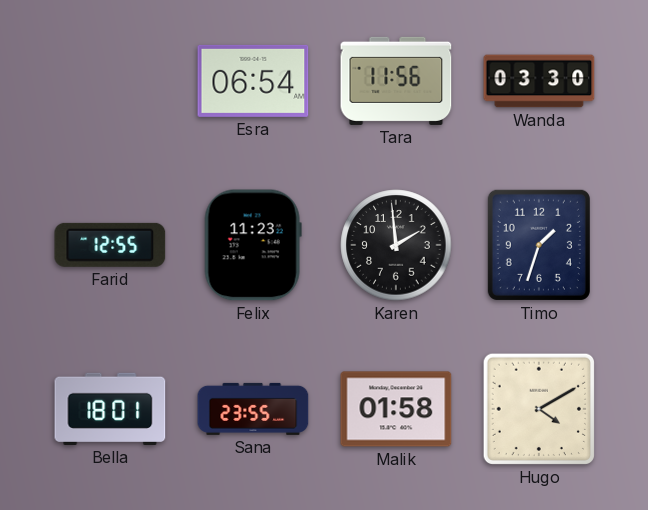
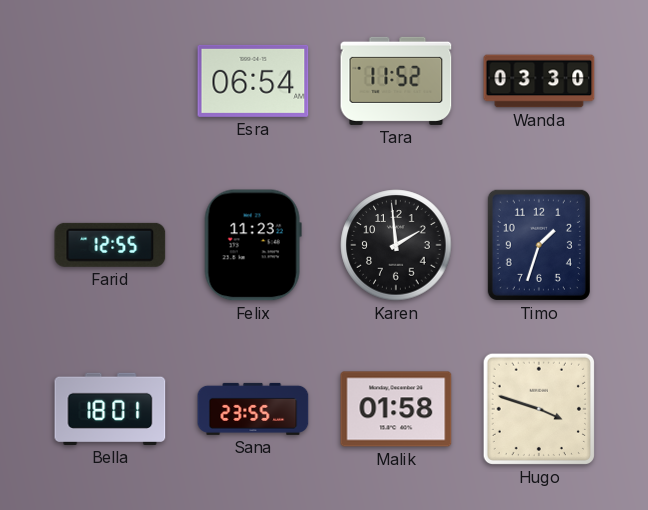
Tara: 11:56 -> 11:52
Hugo: 4:10 -> 3:48
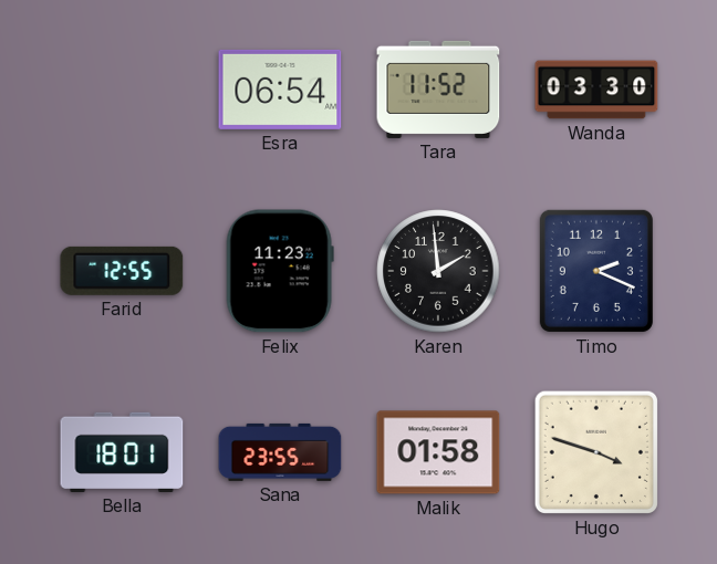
Timo: 1:33 -> 2:19
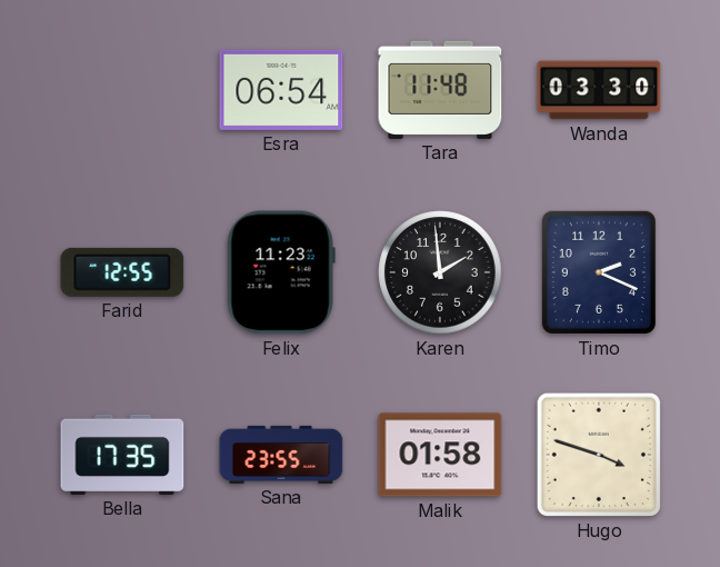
Tara: 11:52 -> 11:48
Bella: 18:01 -> 17:35
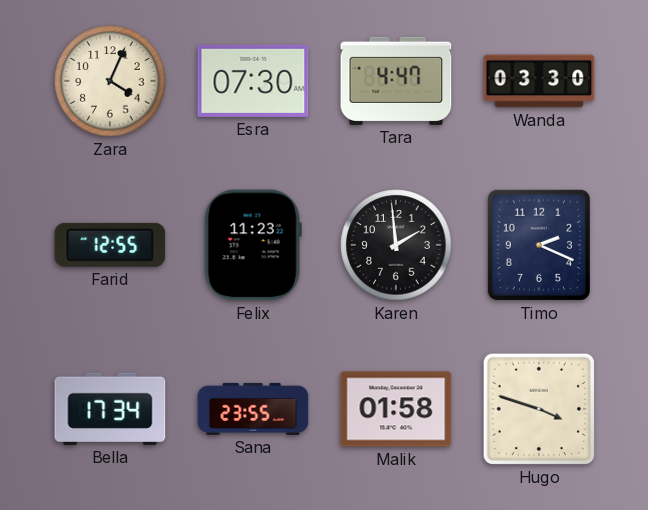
Zara: none -> 4:04
Esra: 06:54 -> 07:30
Tara: 11:48 -> 4:47
Bella: 17:35 -> 17:34
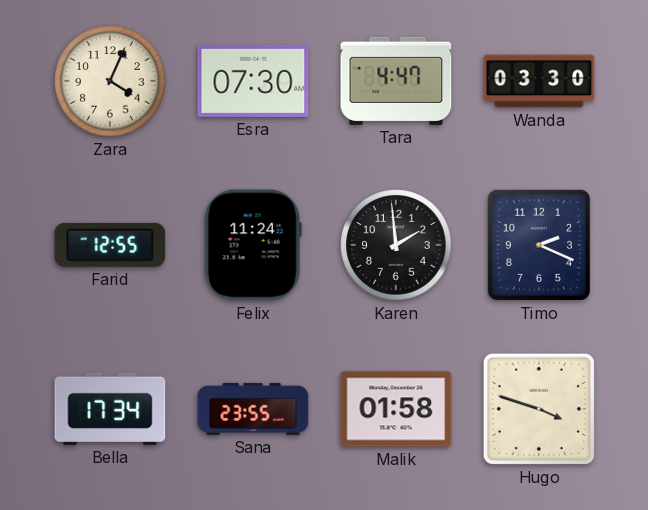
Felix: 11:23 -> 11:24
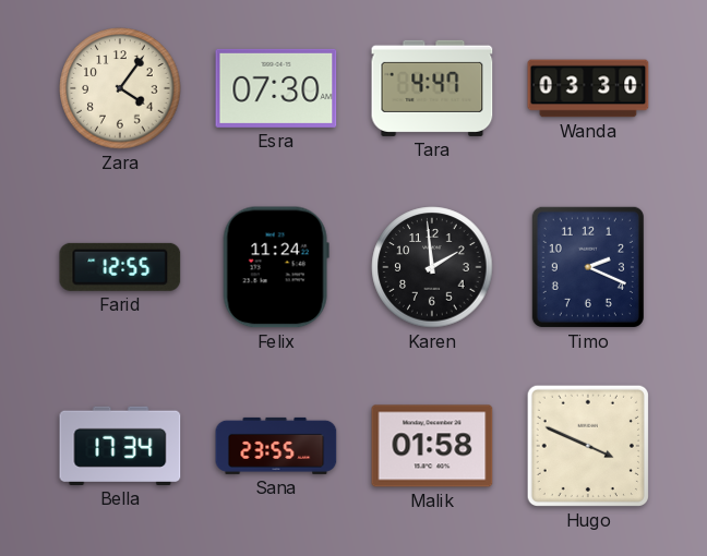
Zara: 4:04 -> 4:06
Hugo: 3:48 -> 3:49
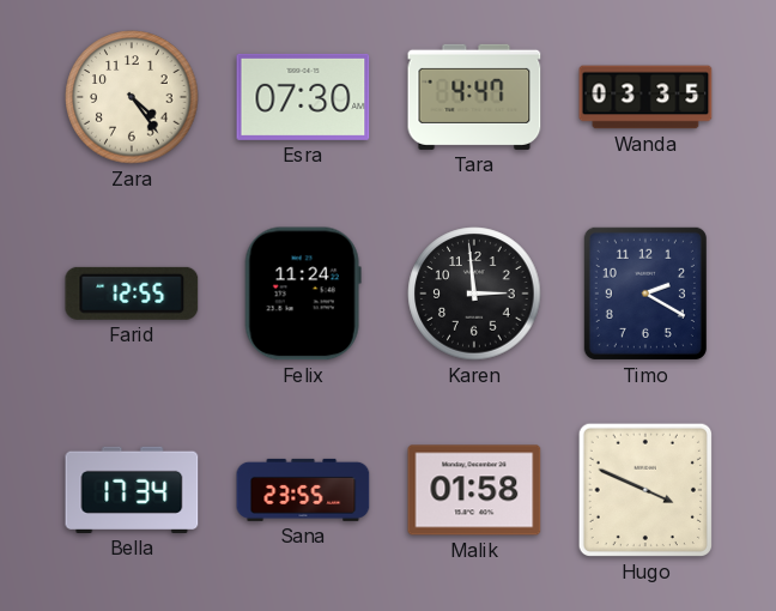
Zara: 4:06 -> 4:24
Wanda: 03:30 -> 03:35
Karen: 1:59 -> 2:59
Timo: 2:19 -> 2:20
